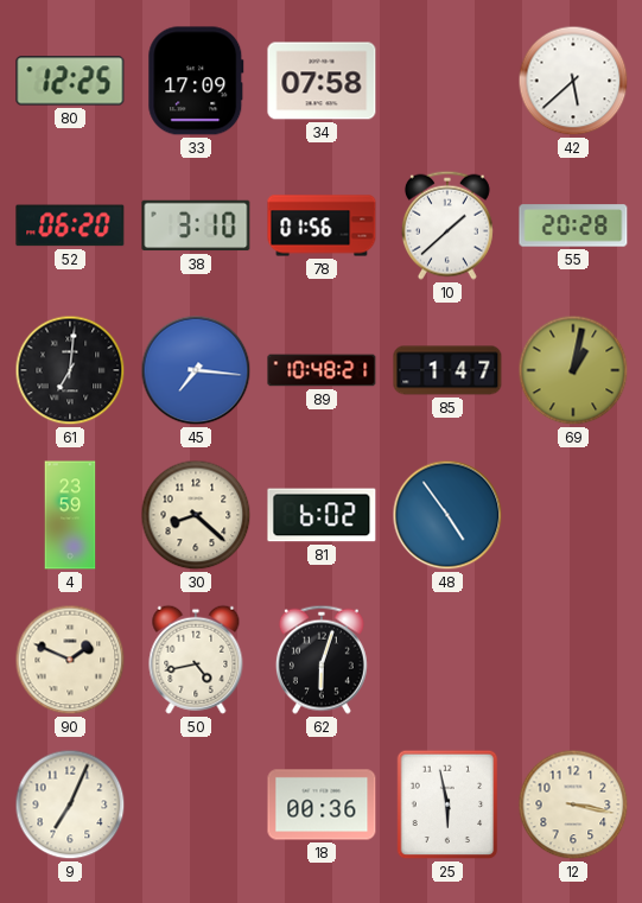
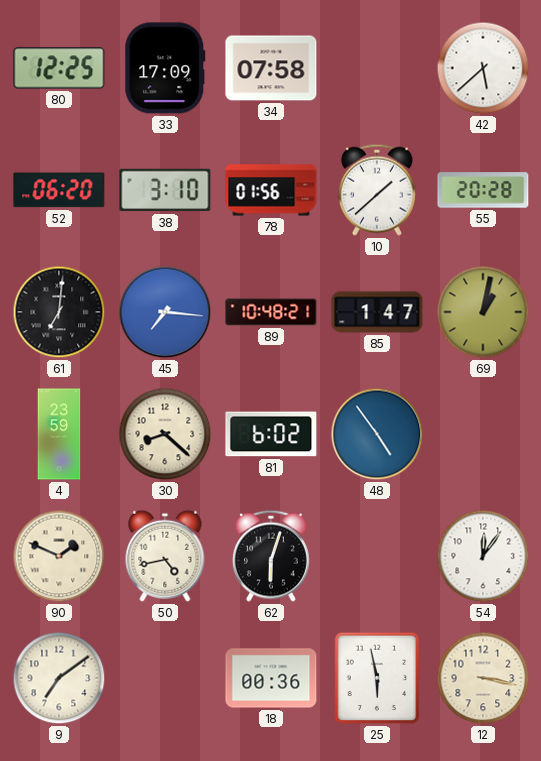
54: none -> 12:06
9: 7:04 -> 7:09
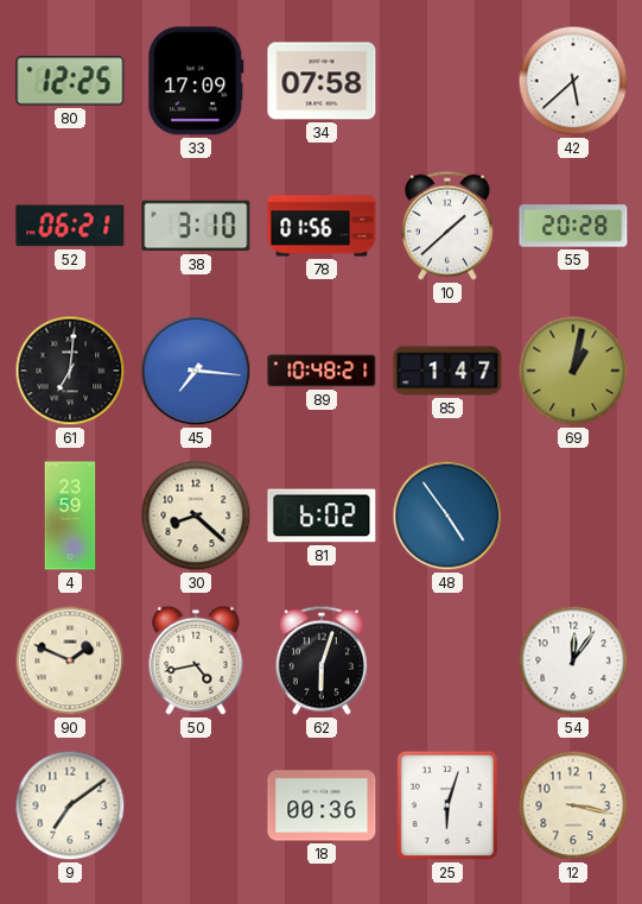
52: 06:20 -> 06:21
25: 5:58 -> 6:03
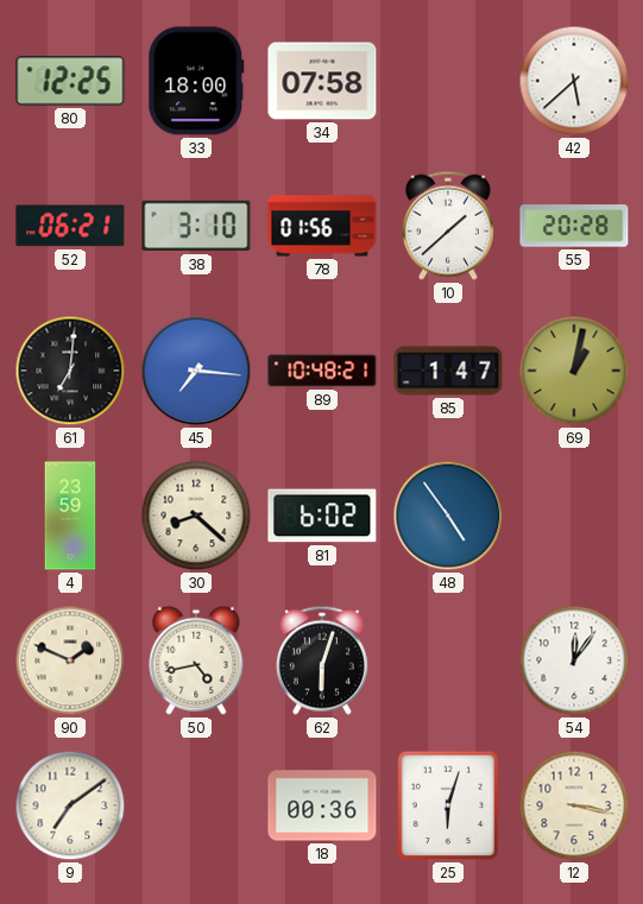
33: 17:09 -> 18:00
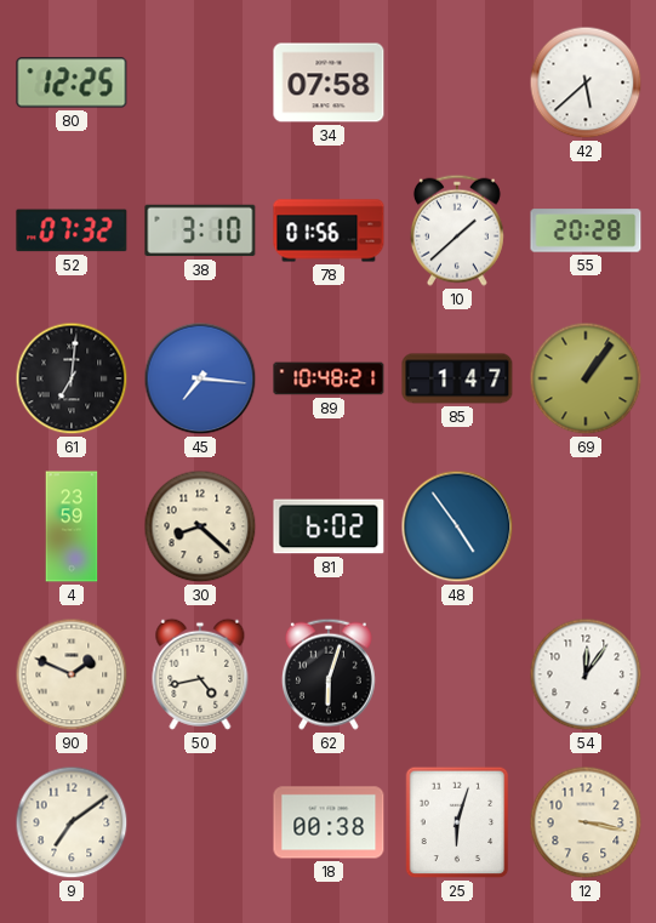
33: 18:00 -> none
52: 06:21 -> 07:32
69: 1:02 -> 1:06
18: 00:36 -> 00:38
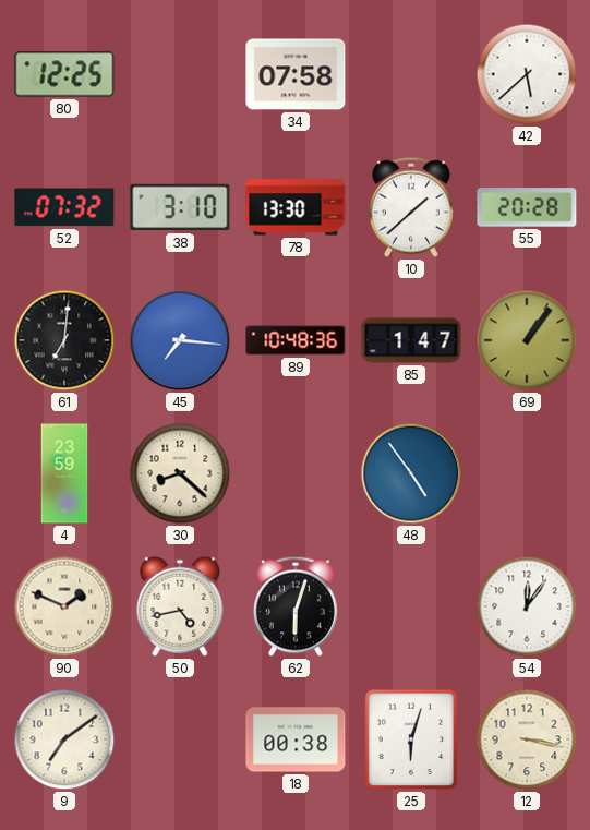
78: 01:56 -> 13:30
89: 10:48:21 -> 10:48:36
81: 6:02 -> none
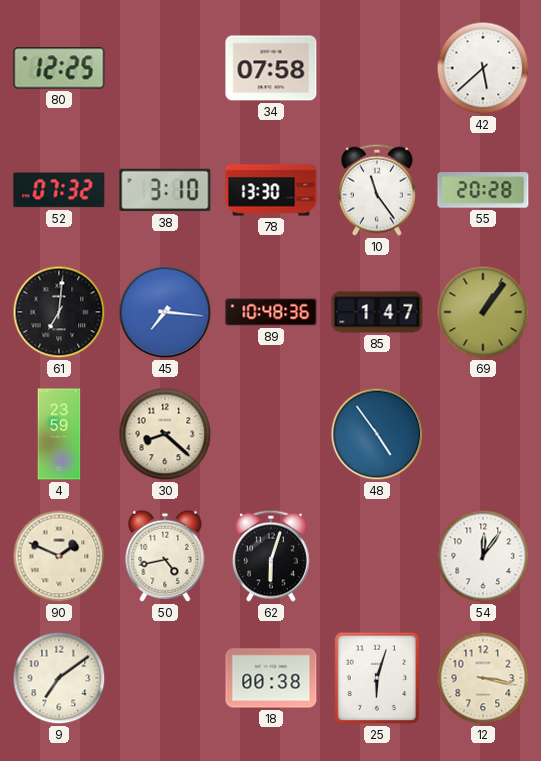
10: 1:38 -> 11:24
